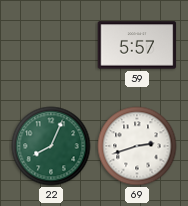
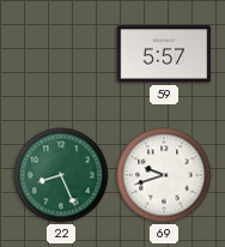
22: 8:04 -> 8:26
69: 2:42 -> 9:42
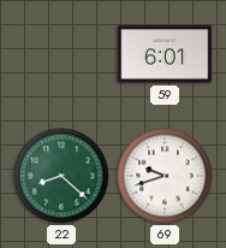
59: 5:57 -> 6:01
22: 8:26 -> 8:22
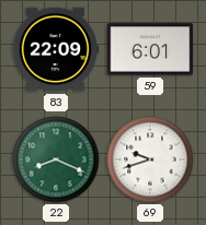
83: none -> 22:09
22: 8:22 -> 8:19
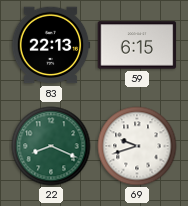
83: 22:09 -> 22:13
59: 6:01 -> 6:15
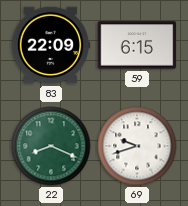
83: 22:13 -> 22:09
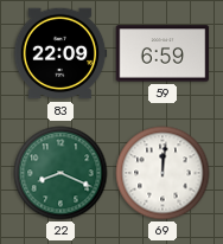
59: 6:15 -> 6:59
69: 9:42 -> 12:01
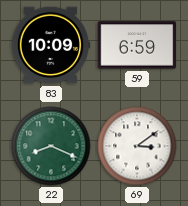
83: 22:09 -> 10:09
69: 12:01 -> 3:09
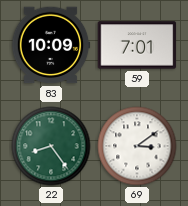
59: 6:59 -> 7:01
22: 8:19 -> 8:24
